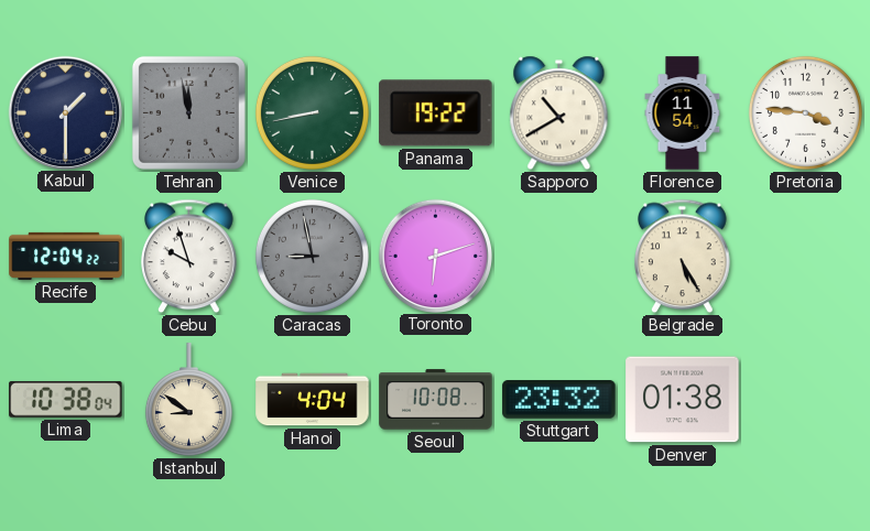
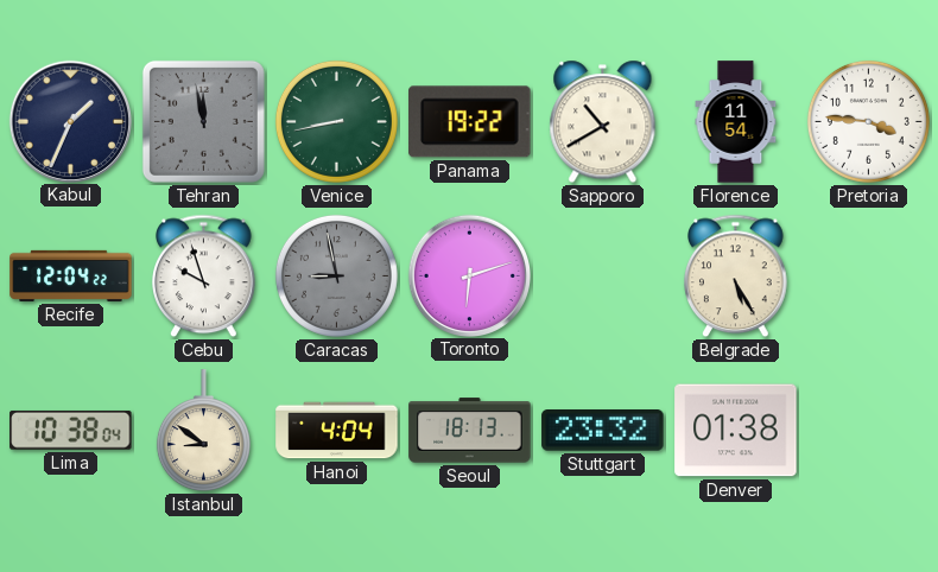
Kabul: 1:30 -> 1:34
Seoul: 10:08 -> 18:13
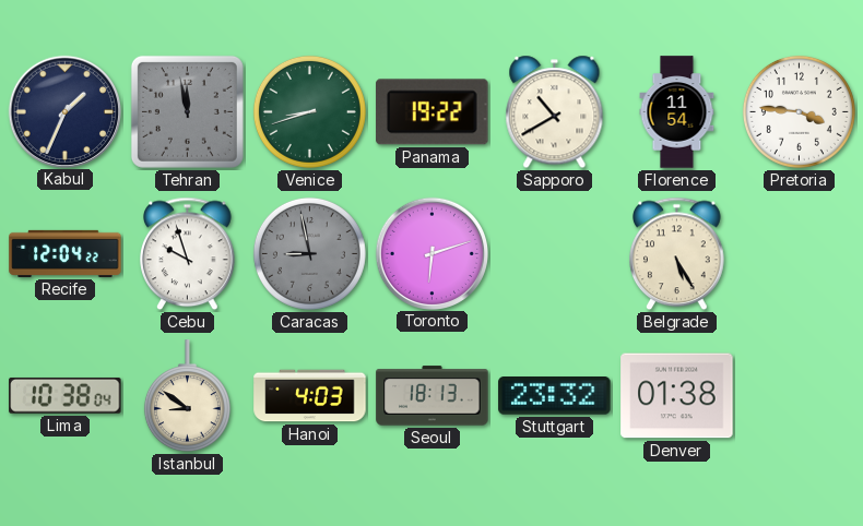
Venice: 8:43 -> 8:42
Hanoi: 4:04 -> 4:03
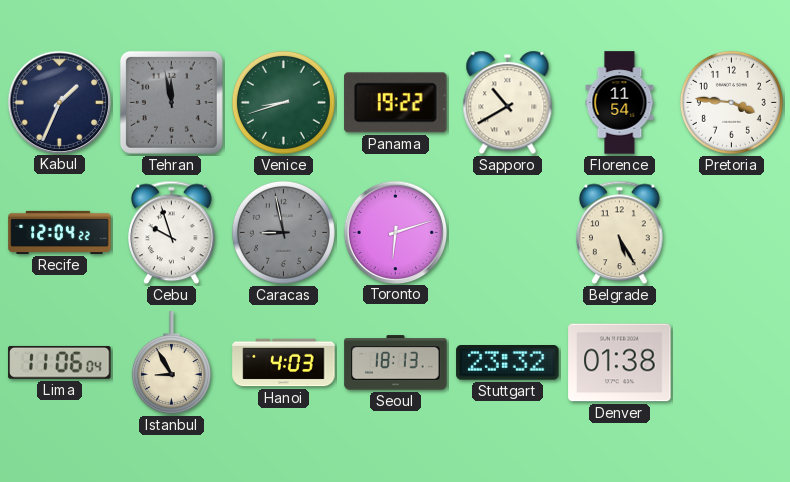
Lima: 10:38 -> 11:06
Istanbul: 8:51 -> 8:55
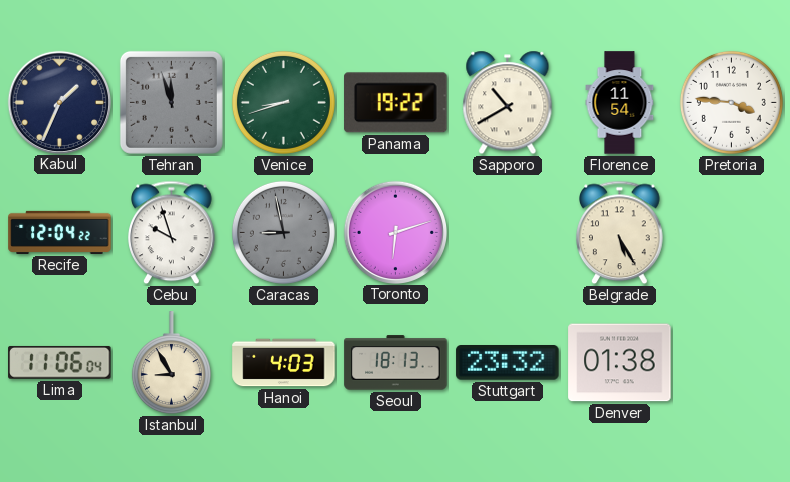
Tehran: 11:58 -> 11:57
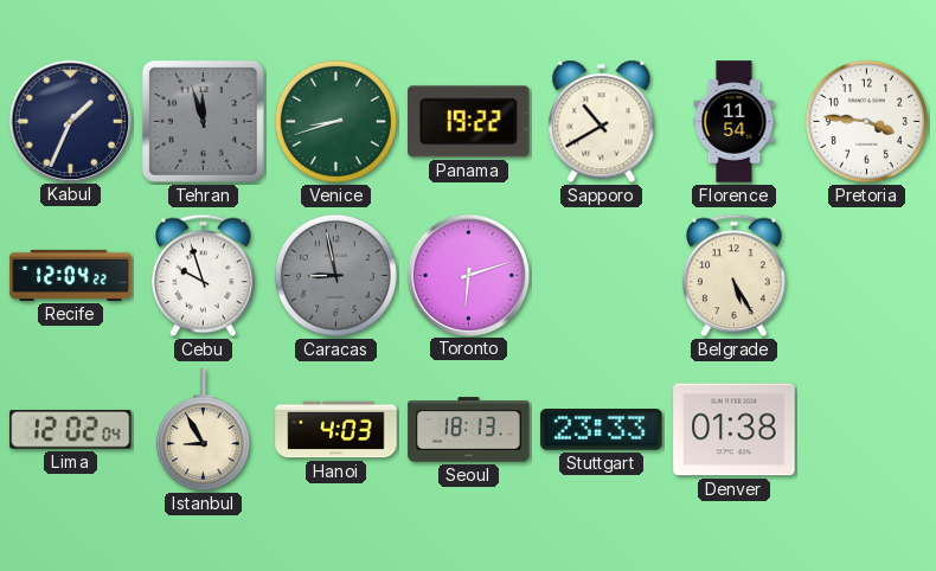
Lima: 11:06 -> 12:02
Stuttgart: 23:32 -> 23:33
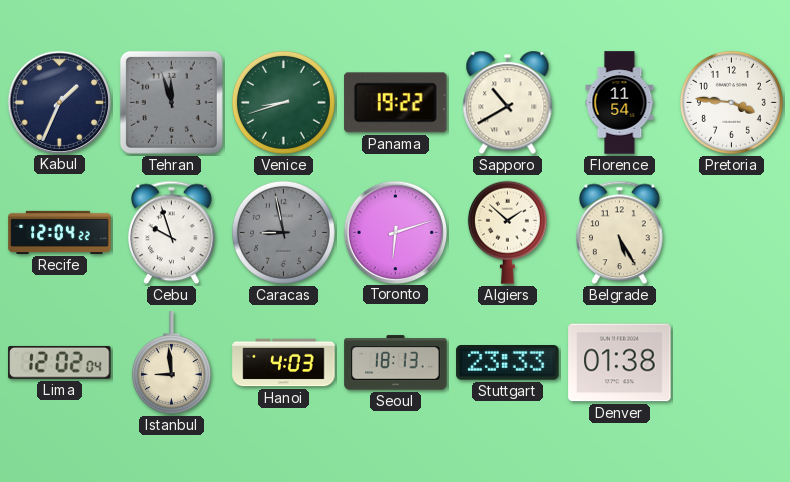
Algiers: none -> 1:52
Istanbul: 8:55 -> 8:59
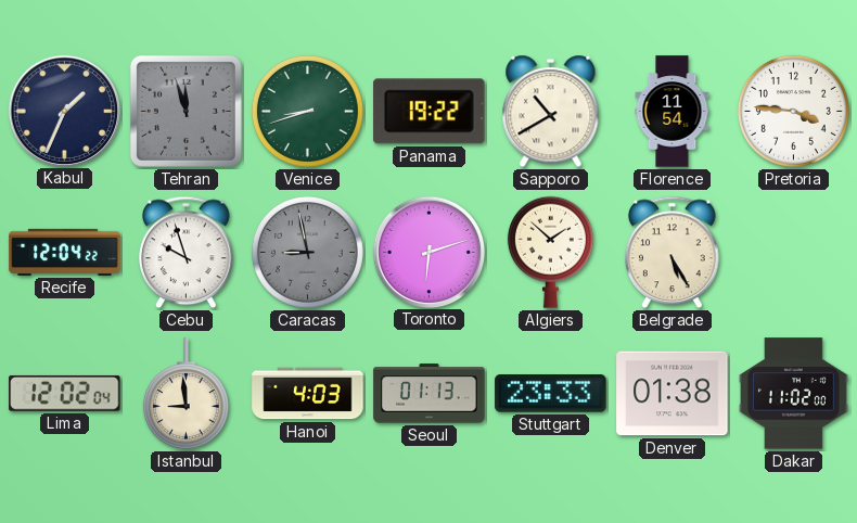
Seoul: 18:13 -> 01:13
Dakar: none -> 11:02
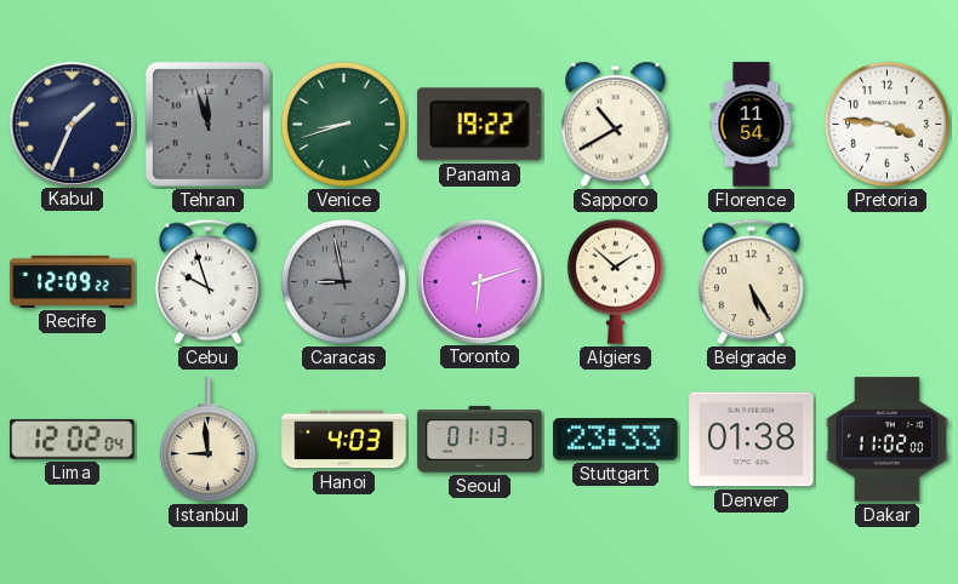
Recife: 12:04 -> 12:09
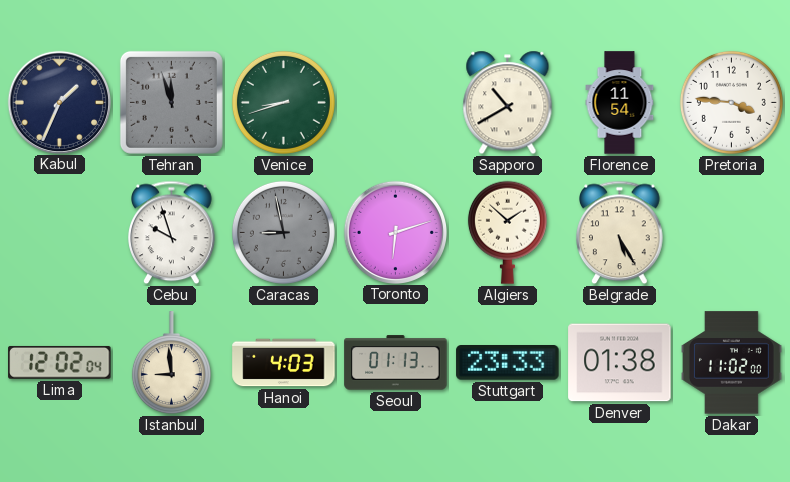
Panama: 19:22 -> none
Recife: 12:09 -> none
